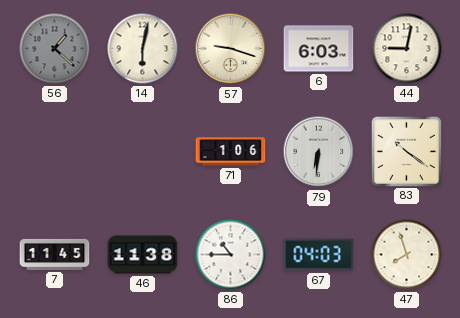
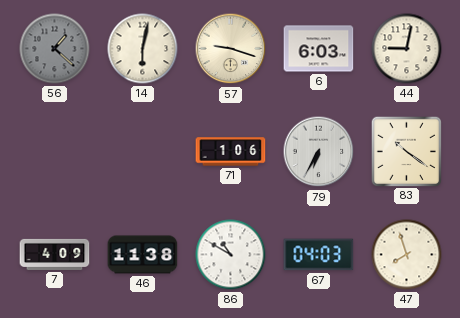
79: 6:31 -> 6:35
7: 11:45 -> 4:09
86: 10:45 -> 10:50
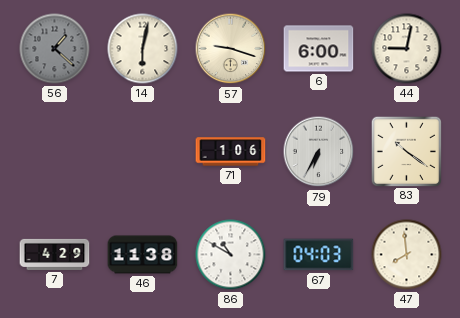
6: 6:03 -> 6:00
7: 4:09 -> 4:29
47: 7:57 -> 7:59
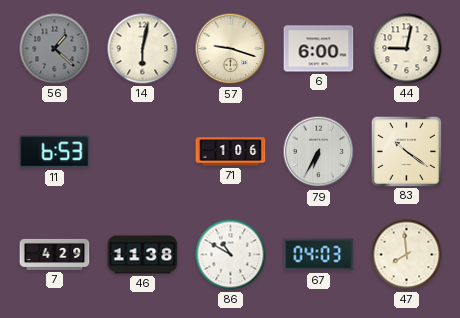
11: none -> 6:53
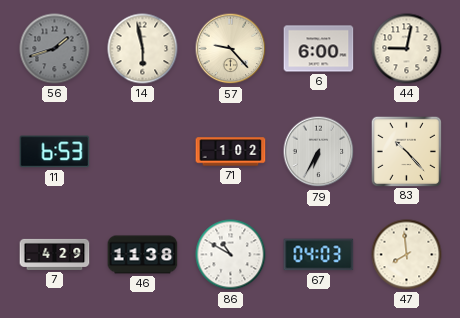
56: 1:22 -> 1:42
14: 6:02 -> 5:58
57: 9:18 -> 9:23
71: 1:06 -> 1:02
83: 10:21 -> 10:23
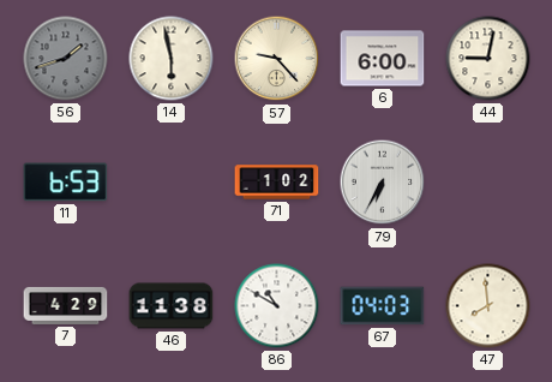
83: 10:23 -> none
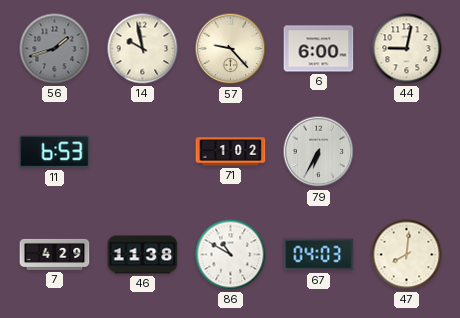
14: 5:58 -> 9:58
47: 7:59 -> 8:01
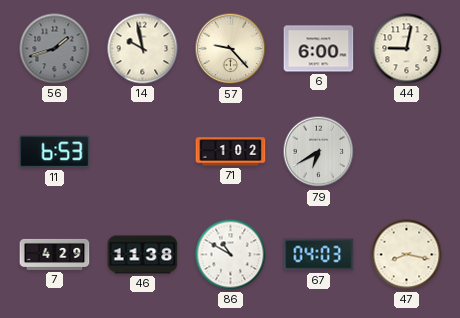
79: 6:35 -> 6:40
47: 8:01 -> 8:17
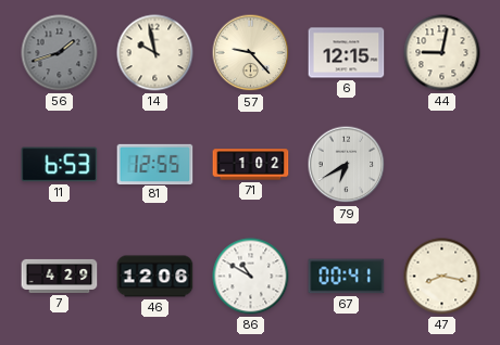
6: 6:00 -> 12:15
81: none -> 12:55
46: 11:38 -> 12:06
67: 04:03 -> 00:41
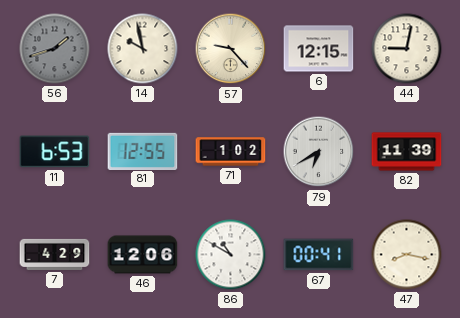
82: none -> 11:39
